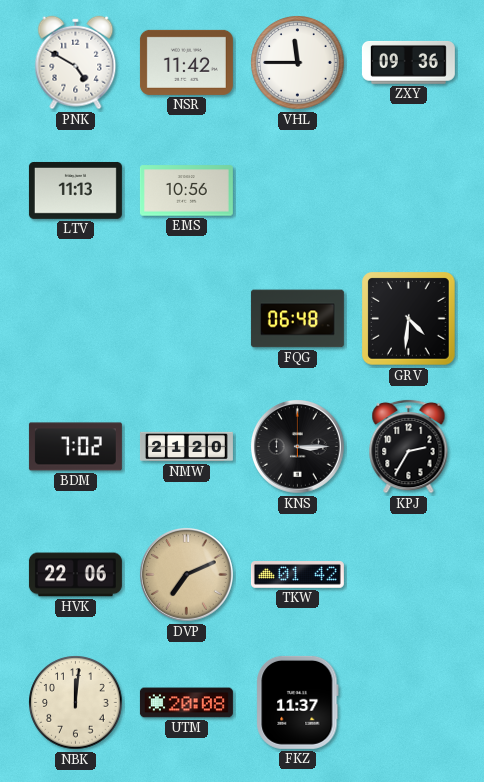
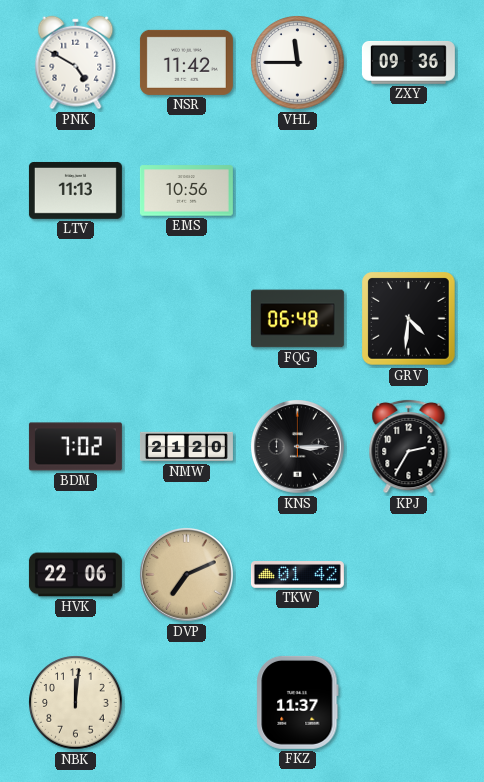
UTM: 20:08 -> none
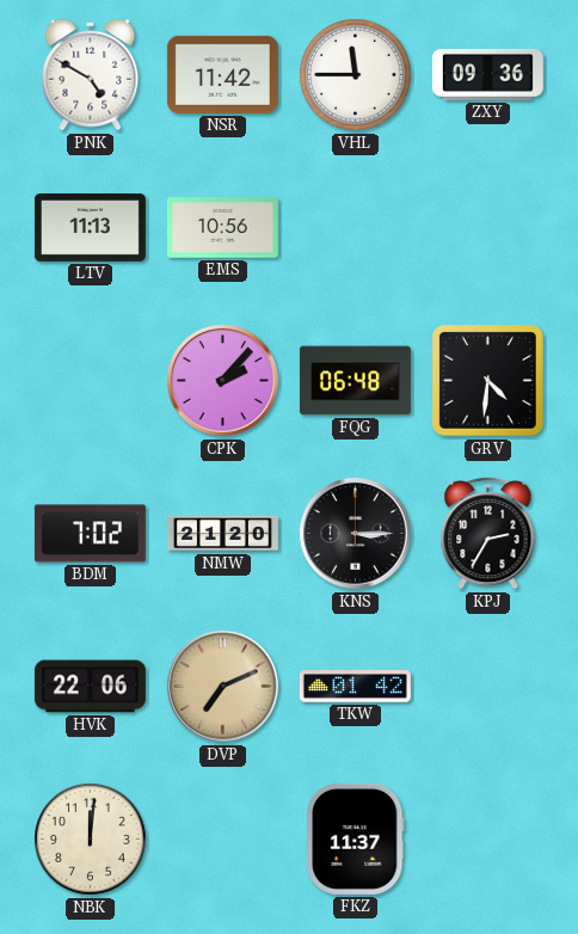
CPK: none -> 2:07
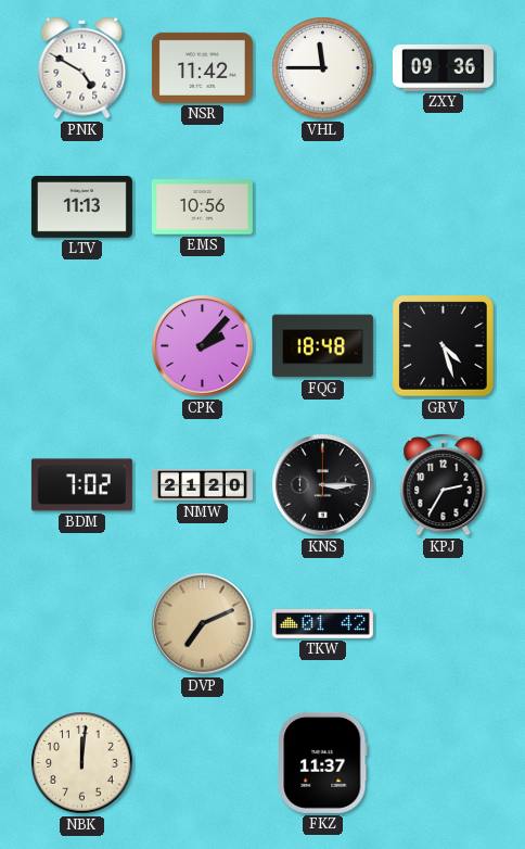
FQG: 06:48 -> 18:48
GRV: 4:31 -> 4:27
HVK: 22:06 -> none
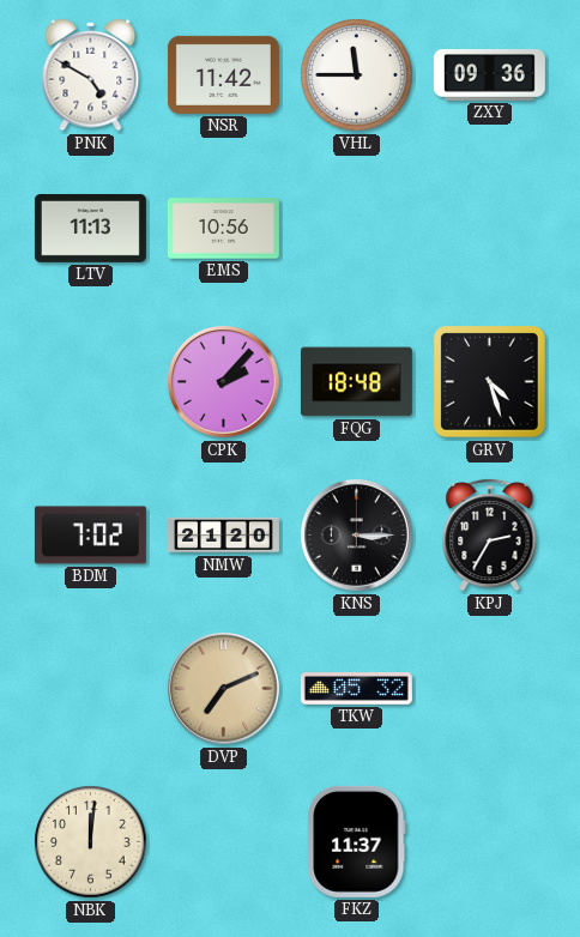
TKW: 01:42 -> 05:32
